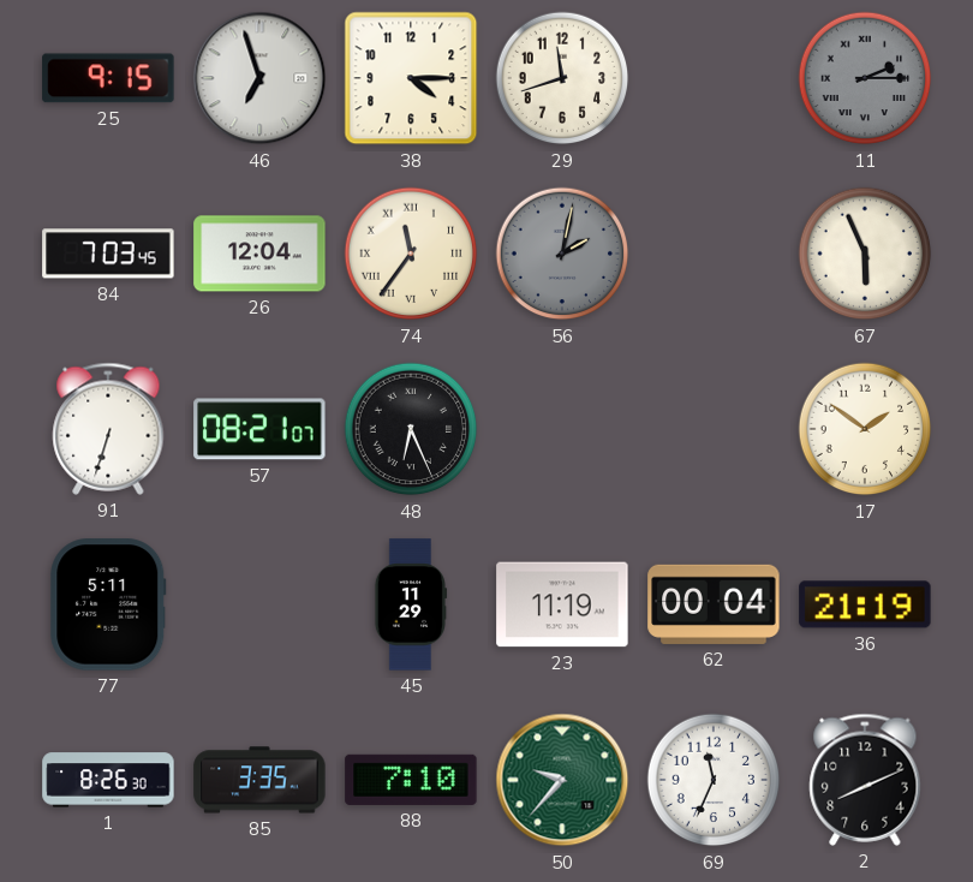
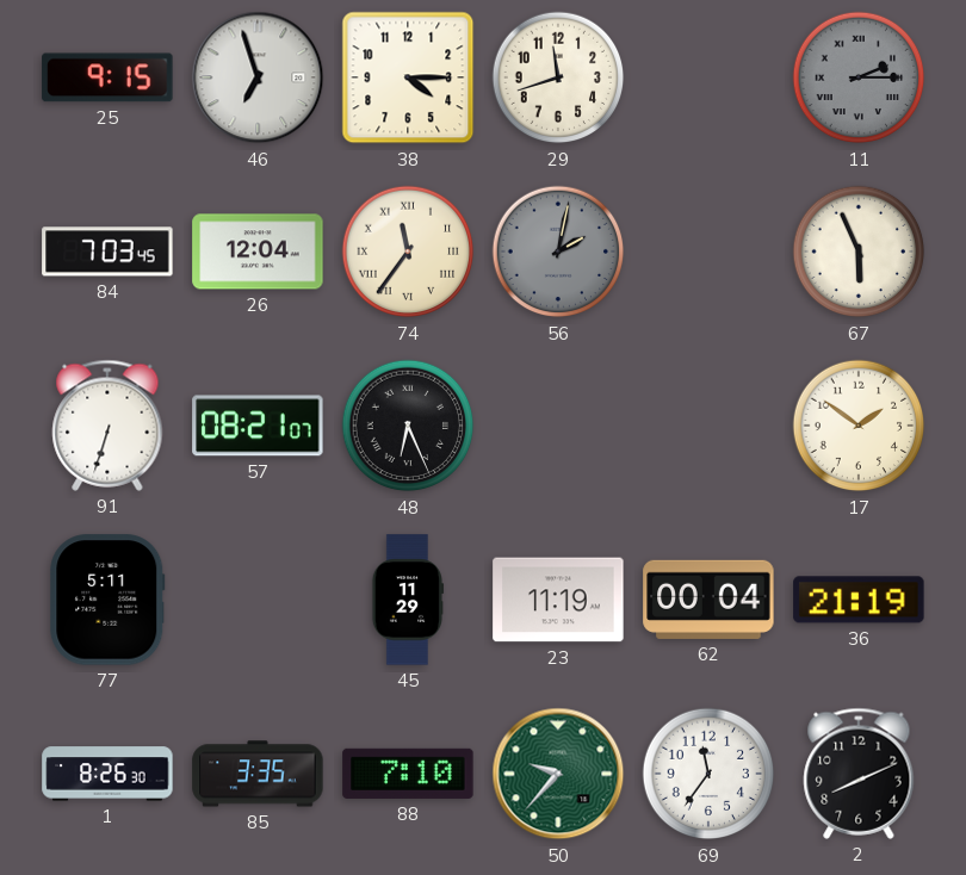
69: 11:34 -> 11:36
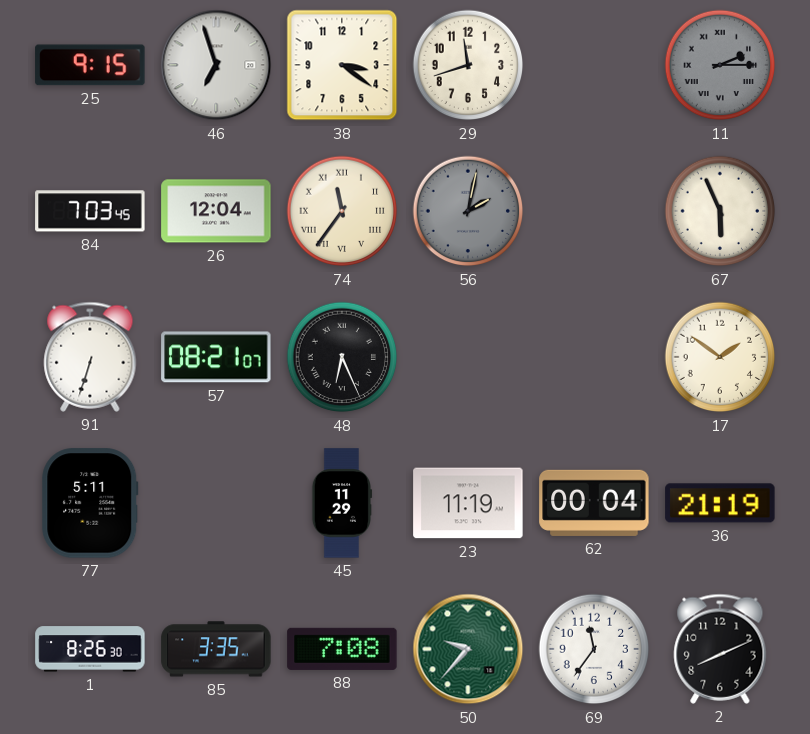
38: 4:15 -> 3:21
88: 7:10 -> 7:08
